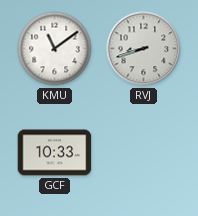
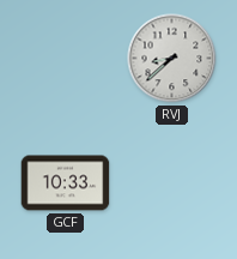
KMU: 11:09 -> none
RVJ: 8:42 -> 8:38
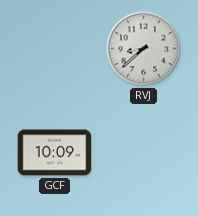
GCF: 10:33 -> 10:09
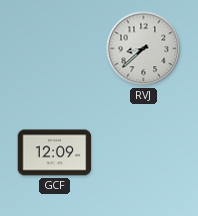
GCF: 10:09 -> 12:09
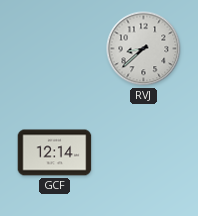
GCF: 12:09 -> 12:14
